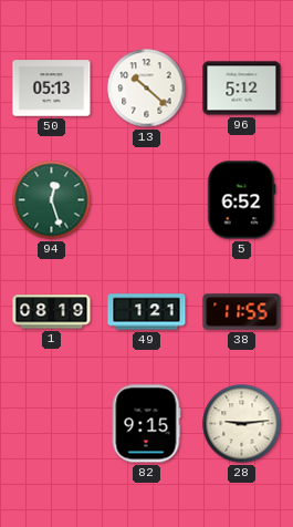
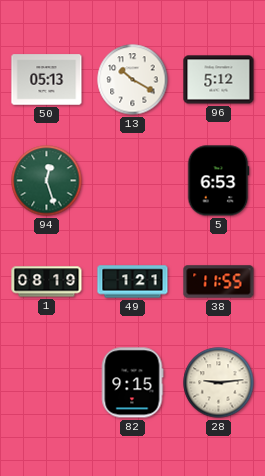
13: 10:22 -> 10:20
5: 6:52 -> 6:53
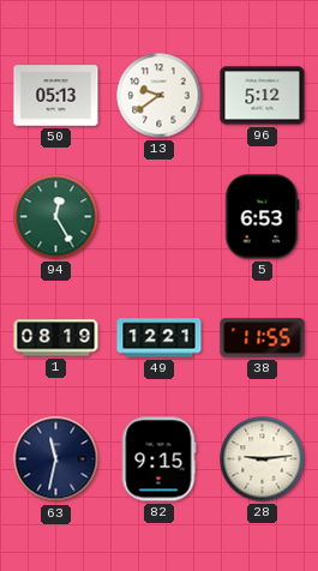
13: 10:20 -> 9:39
94: 12:27 -> 12:25
49: 1:21 -> 12:21
63: none -> 11:32
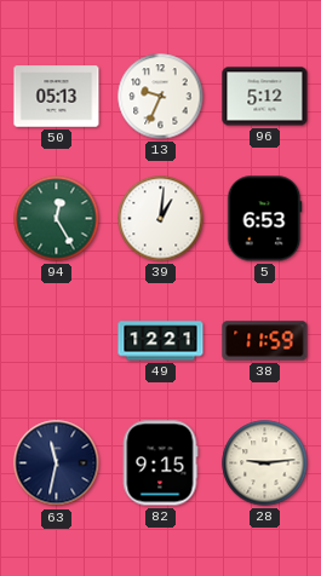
13: 9:39 -> 9:34
39: none -> 1:01
1: 08:19 -> none
38: 11:55 -> 11:59
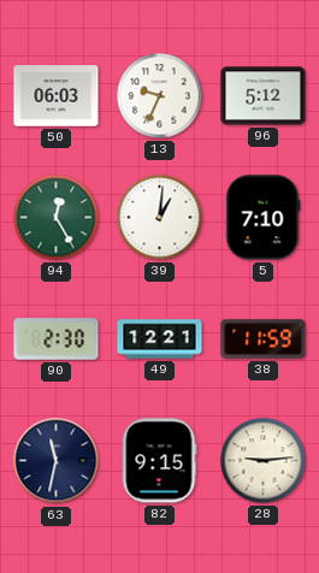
50: 05:13 -> 06:03
5: 6:53 -> 7:10
90: none -> 2:30
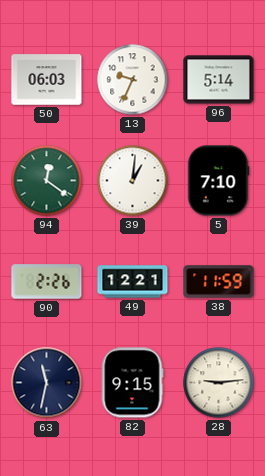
96: 5:12 -> 5:14
94: 12:25 -> 12:21
90: 2:30 -> 2:26
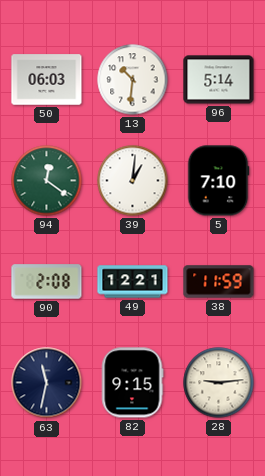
13: 9:34 -> 10:31
90: 2:26 -> 2:08
